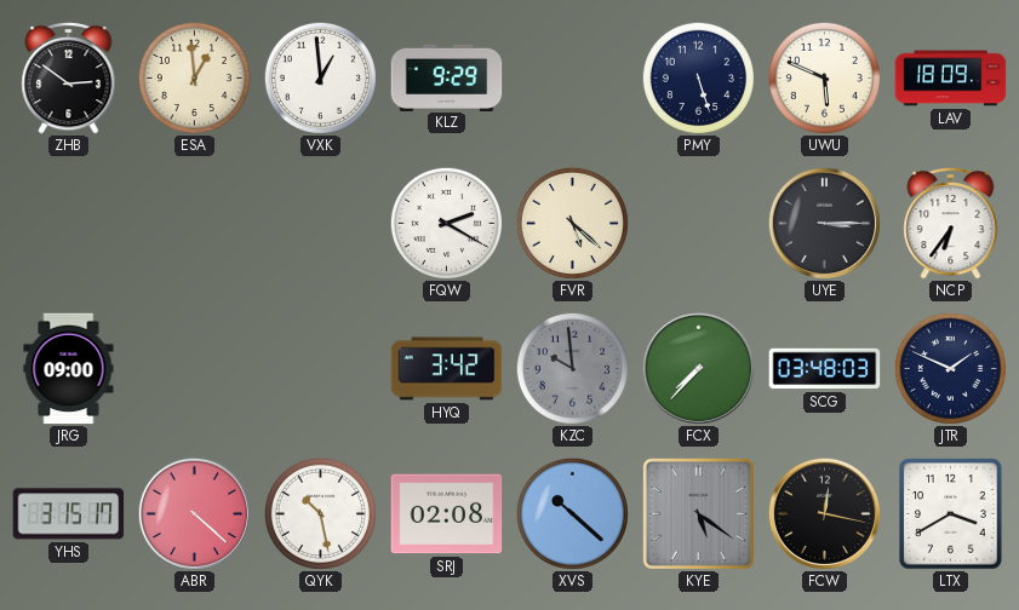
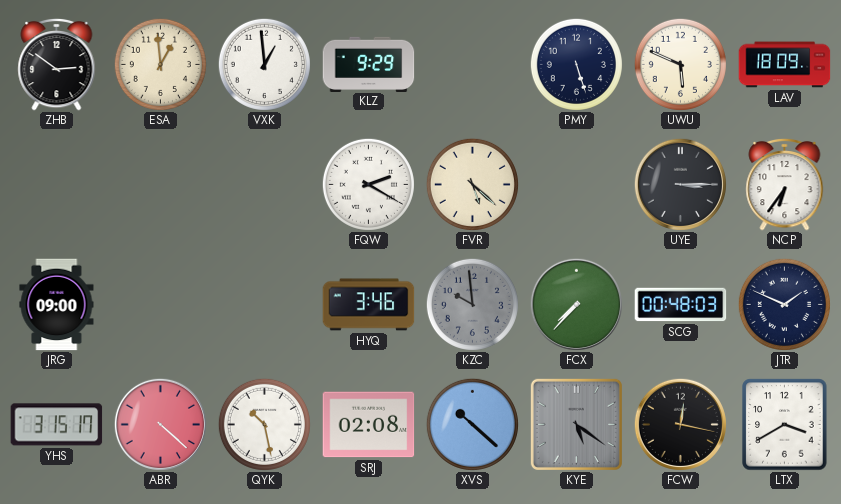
HYQ: 3:42 -> 3:46
SCG: 03:48 -> 00:48
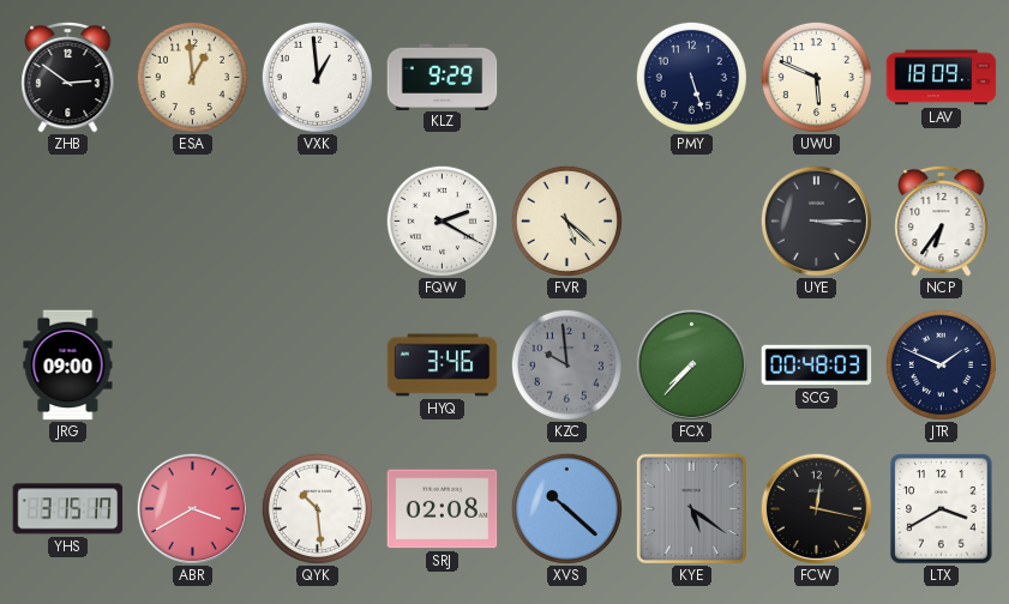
ABR: 4:22 -> 3:40
QYK: 10:28 -> 10:29
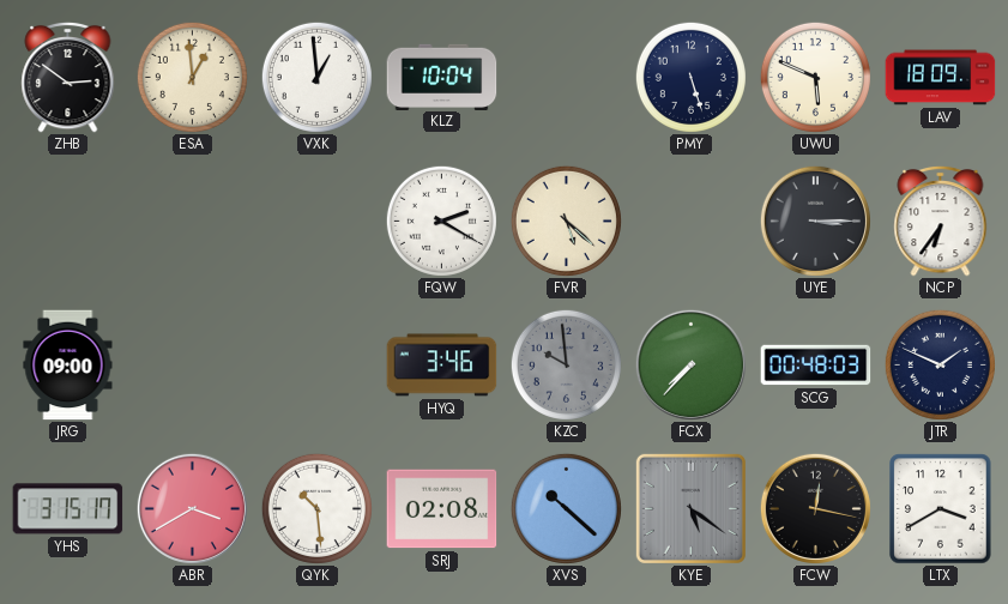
KLZ: 9:29 -> 10:04
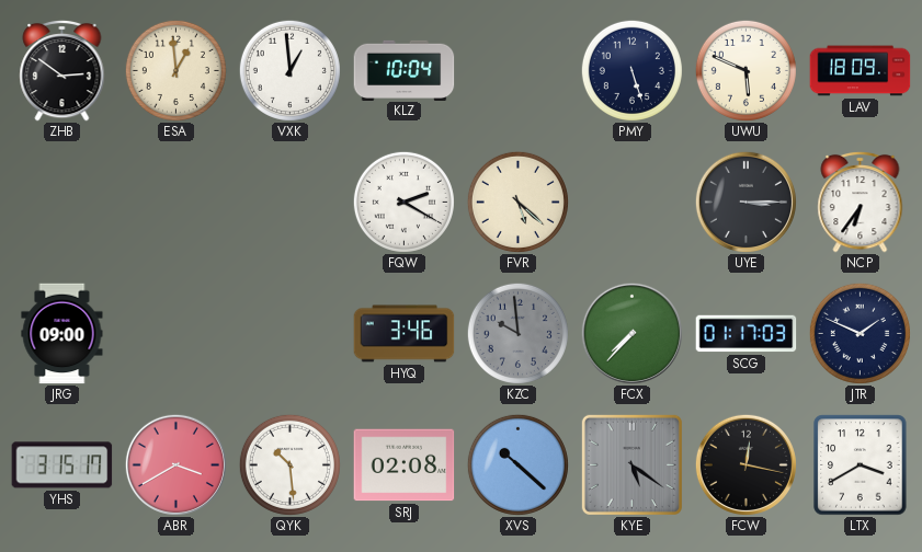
SCG: 00:48 -> 01:17
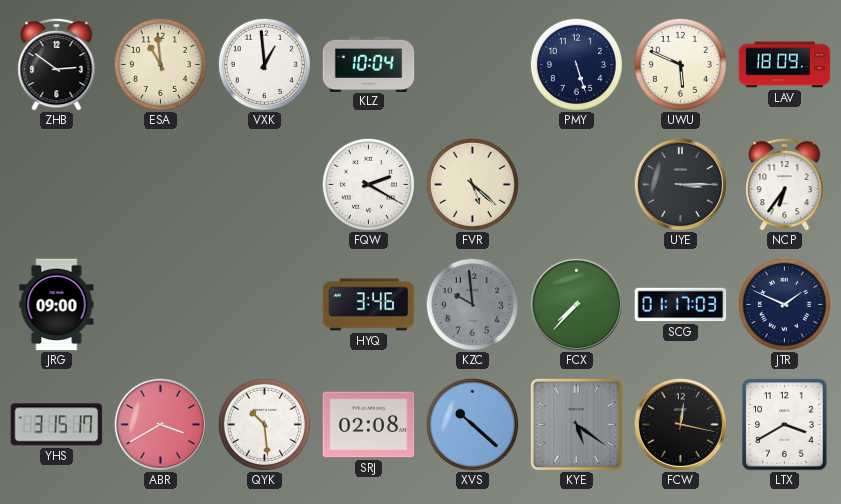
ESA: 12:59 -> 10:59
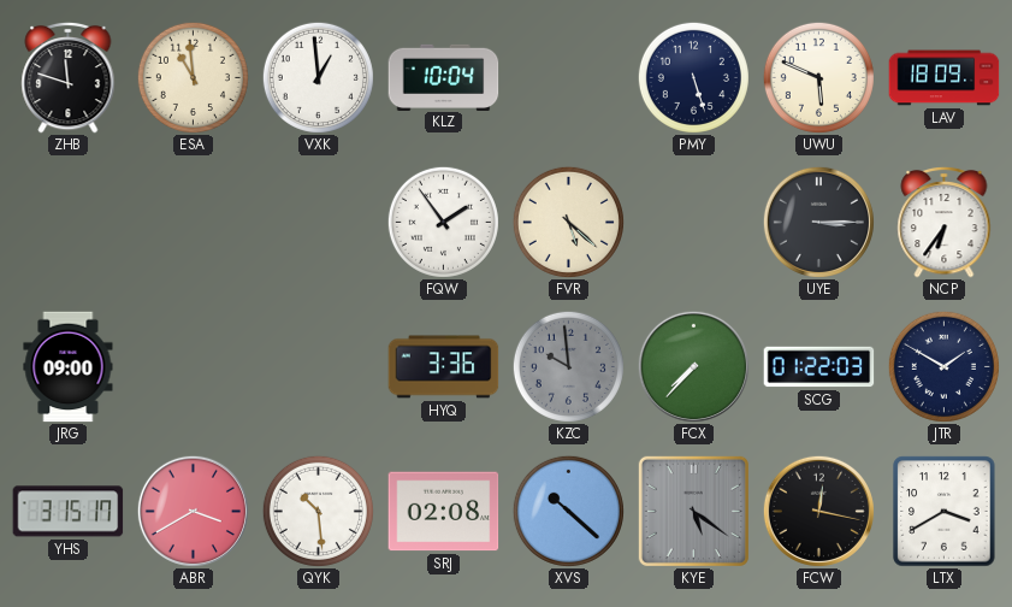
ZHB: 2:51 -> 11:48
FQW: 2:20 -> 1:54
HYQ: 3:46 -> 3:36
SCG: 01:17 -> 01:22
JTR: 1:49 -> 1:50
